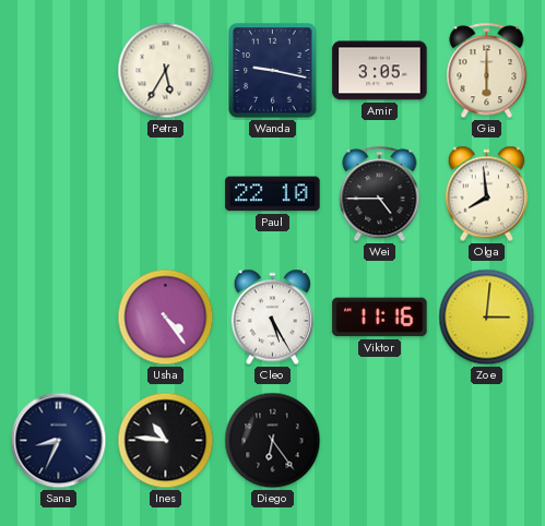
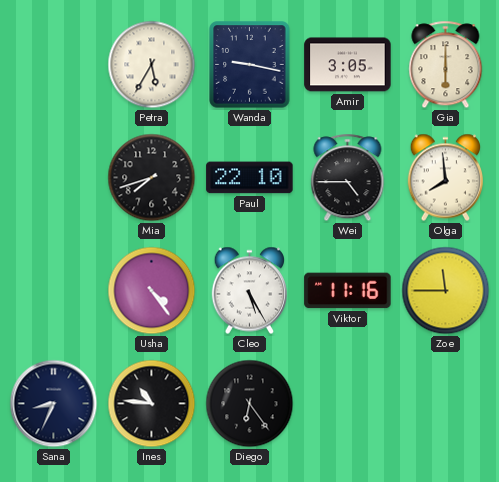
Mia: none -> 7:42
Zoe: 3:01 -> 11:45
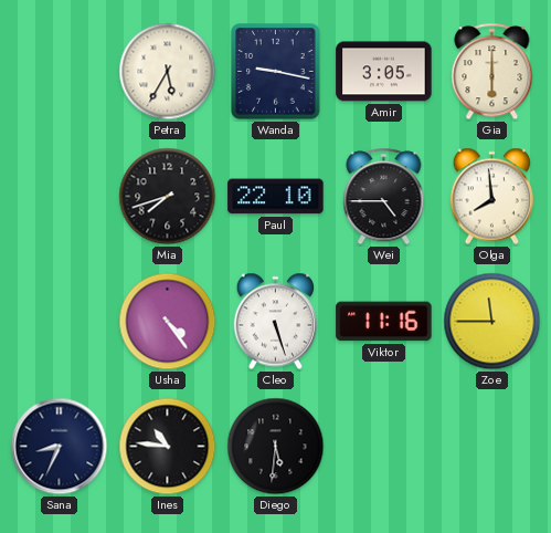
Cleo: 5:25 -> 5:27
Diego: 6:24 -> 5:31
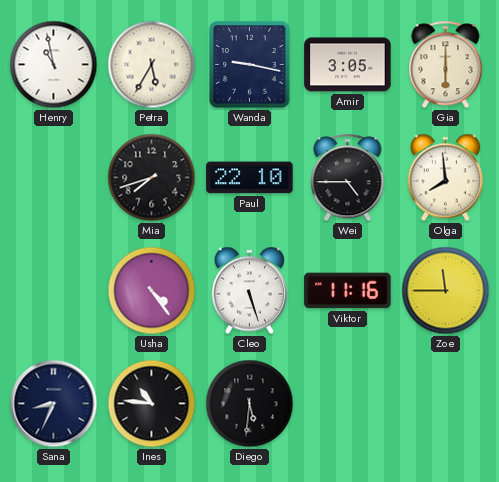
Henry: none -> 10:58
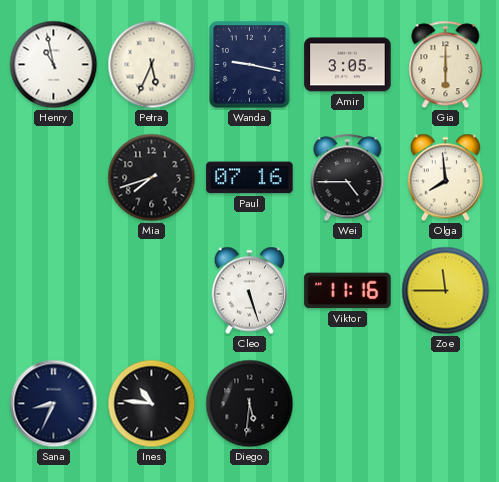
Petra: 5:35 -> 5:34
Paul: 22:10 -> 07:16
Usha: 4:24 -> none
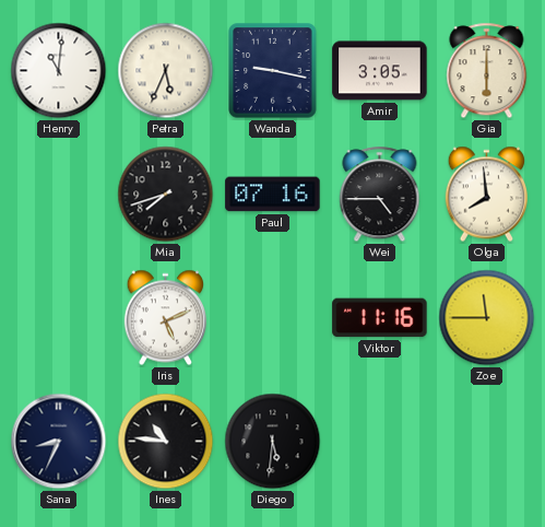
Henry: 10:58 -> 11:01
Iris: none -> 5:11
Cleo: 5:27 -> none
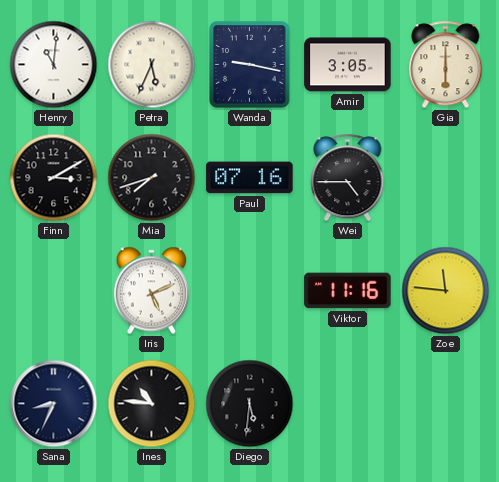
Finn: none -> 3:10
Olga: 7:59 -> none
Zoe: 11:45 -> 11:46
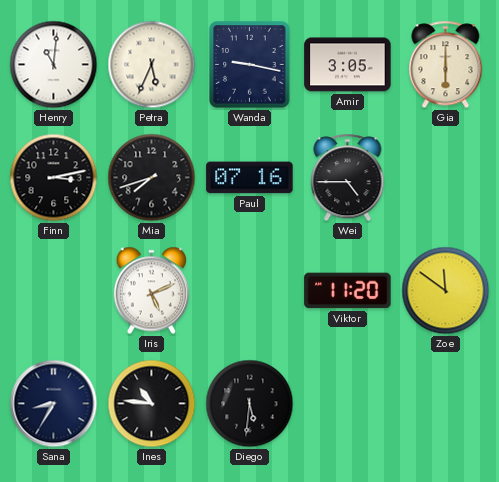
Finn: 3:10 -> 3:13
Viktor: 11:16 -> 11:20
Zoe: 11:46 -> 11:51
Sana: 8:34 -> 8:35
